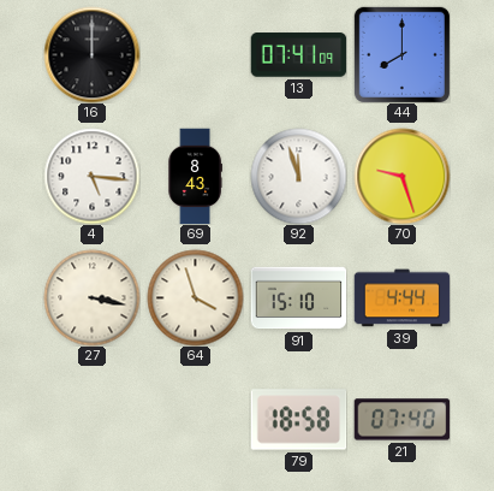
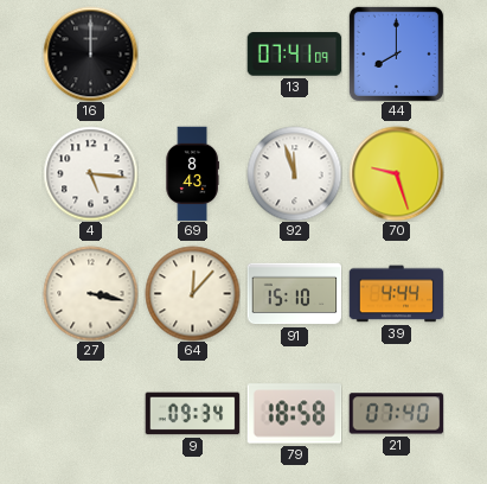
64: 3:57 -> 12:07
9: none -> 09:34
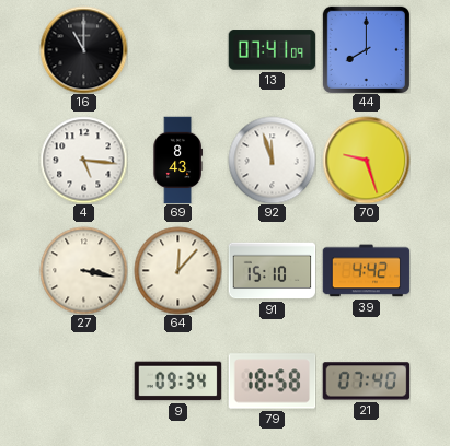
16: 12:00 -> 11:00
39: 4:44 -> 4:42
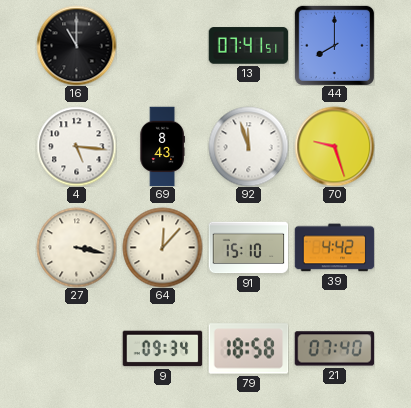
13: 07:41:09 -> 07:41:51
